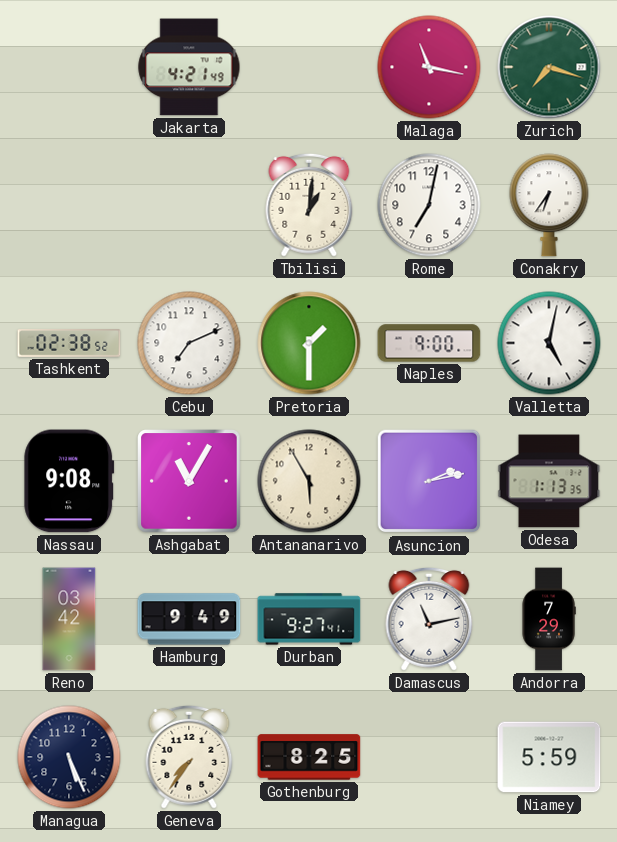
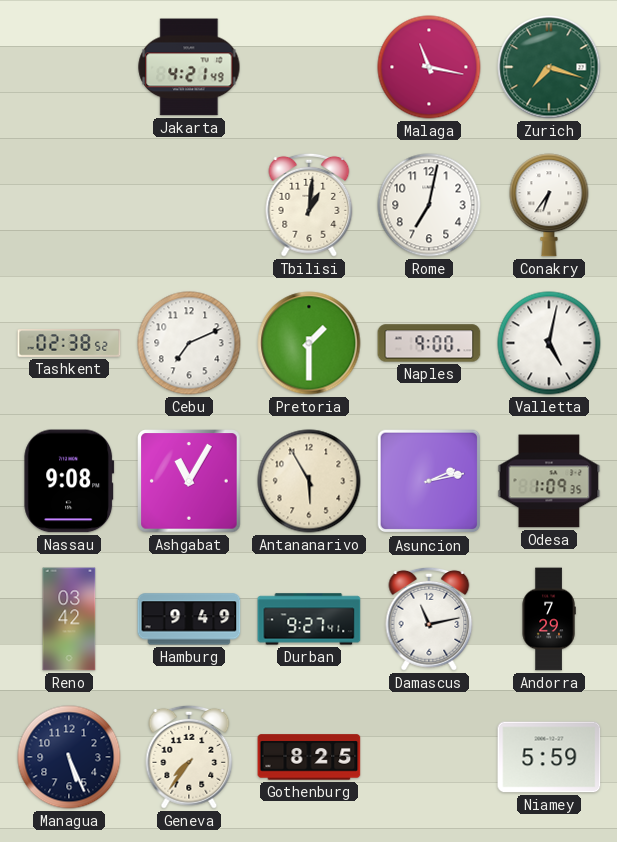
Odesa: 1:13 -> 1:09
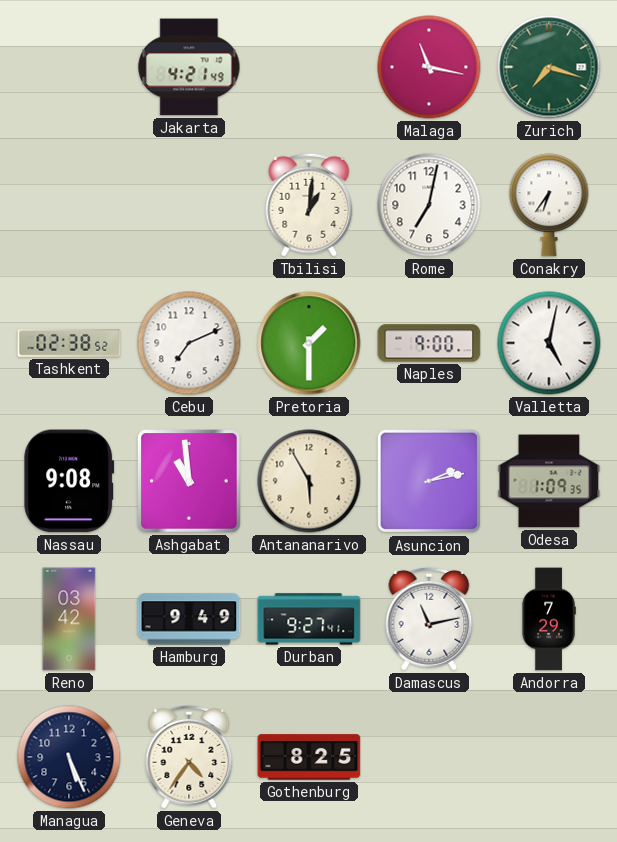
Ashgabat: 11:05 -> 10:59
Geneva: 7:36 -> 4:36
Niamey: 5:59 -> none
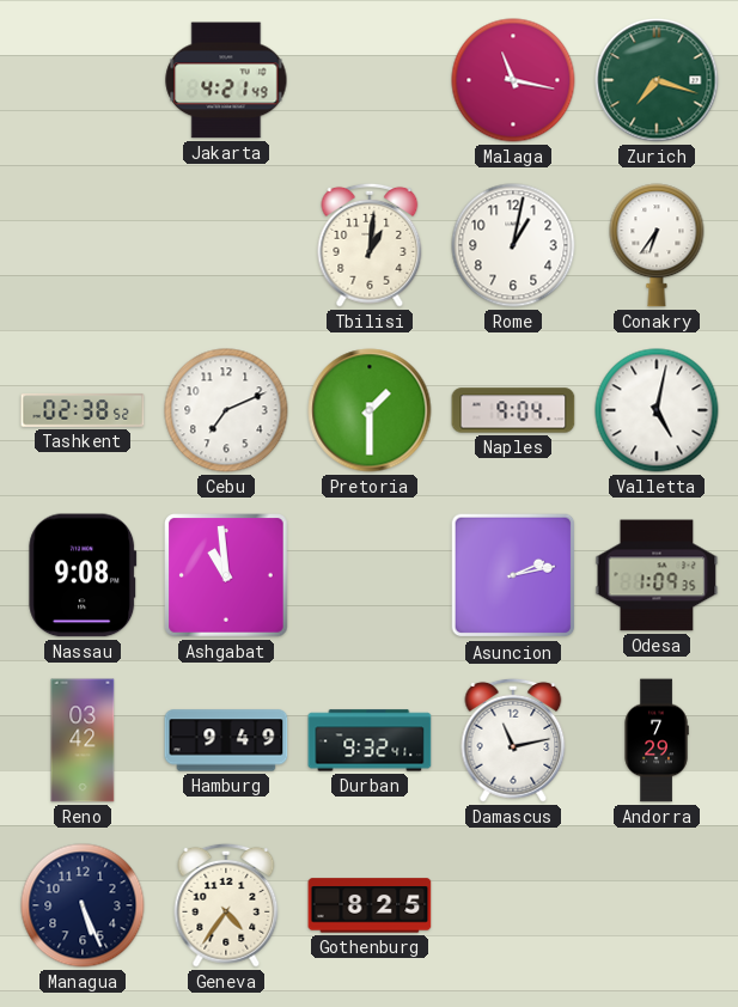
Rome: 7:02 -> 1:02
Naples: 9:00 -> 9:04
Antananarivo: 5:55 -> none
Durban: 9:27 -> 9:32
